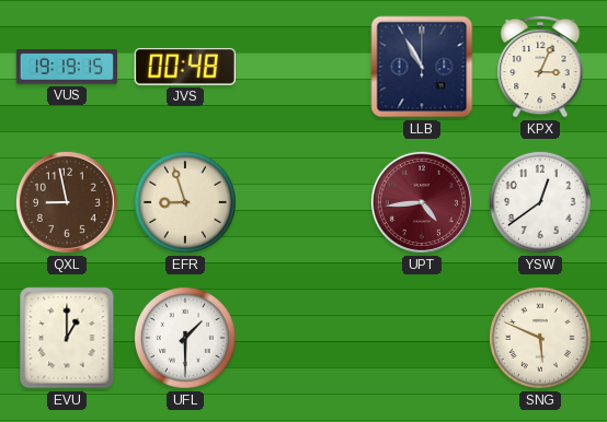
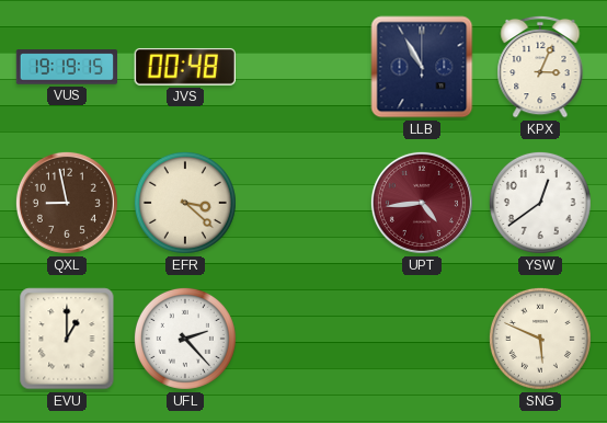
EFR: 8:57 -> 3:22
UFL: 1:30 -> 2:23
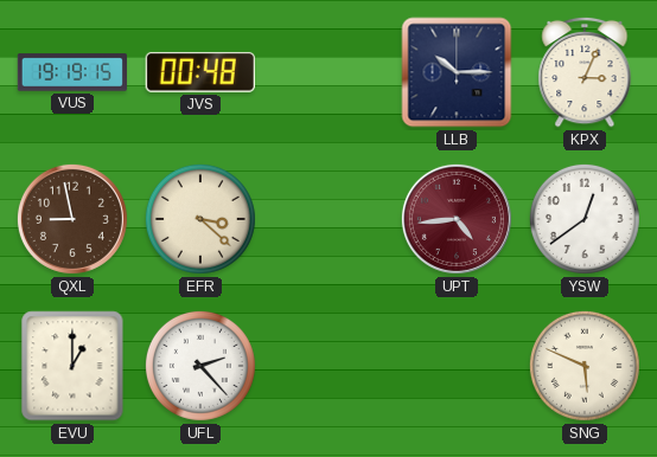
LLB: 10:55 -> 10:15
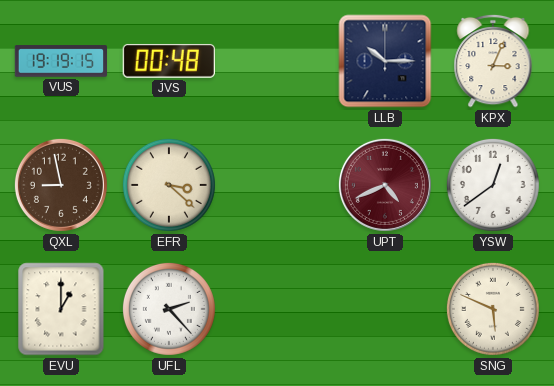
UPT: 4:44 -> 4:41
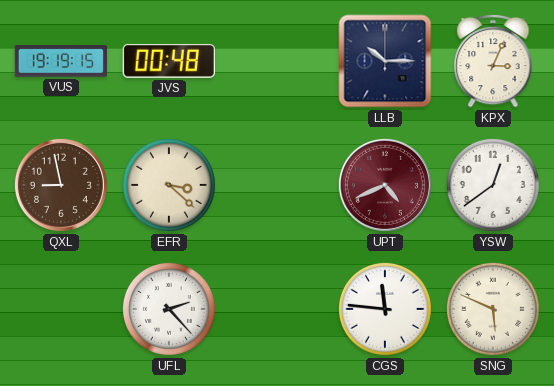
EVU: 1:00 -> none
CGS: none -> 11:46
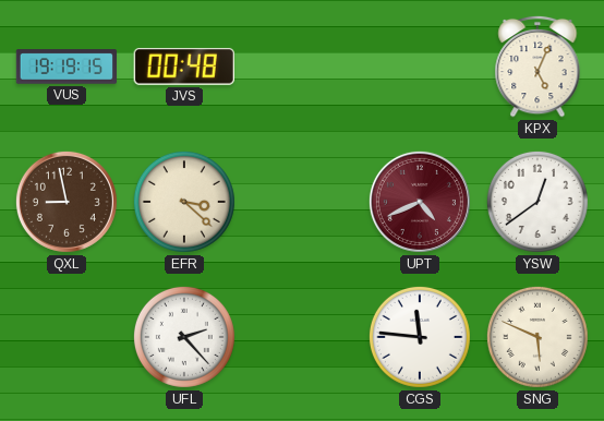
LLB: 10:15 -> none
KPX: 3:04 -> 5:04
